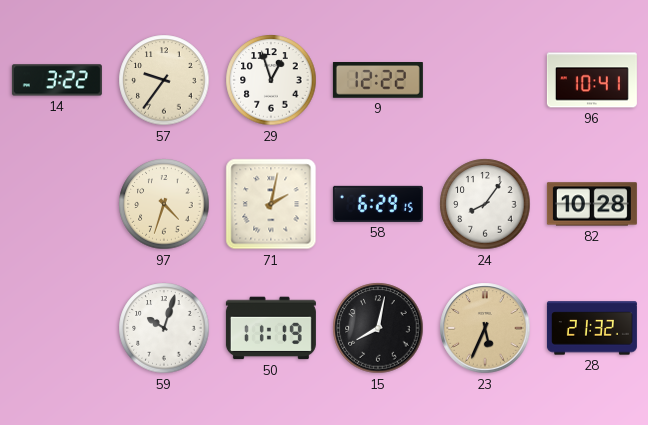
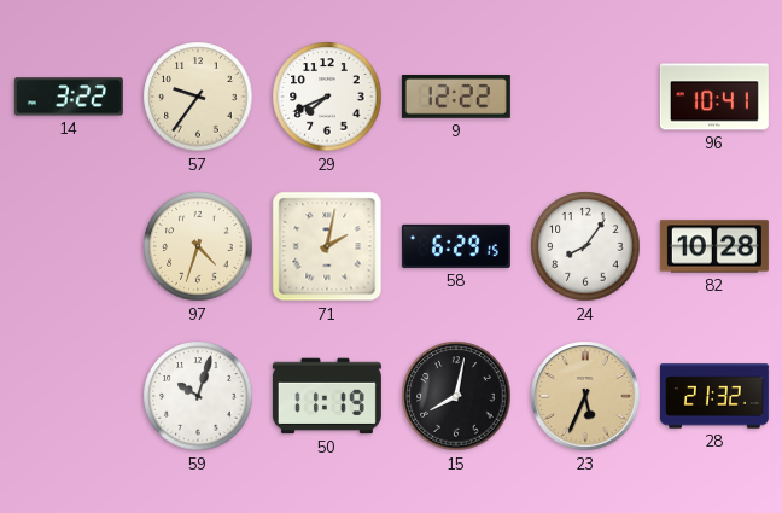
29: 12:57 -> 7:41
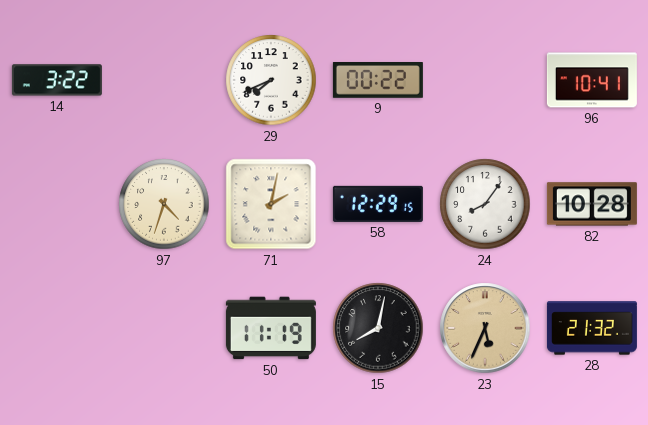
57: 9:36 -> none
9: 12:22 -> 00:22
58: 6:29 -> 12:29
59: 10:03 -> none
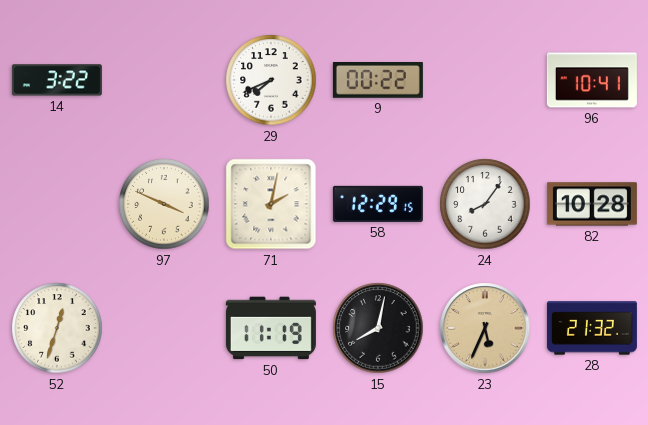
97: 4:33 -> 3:49
52: none -> 12:33
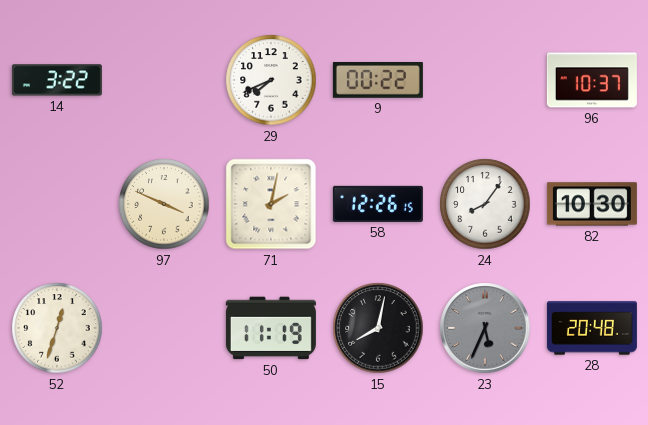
96: 10:41 -> 10:37
58: 12:29 -> 12:26
82: 10:28 -> 10:30
23 dial: champagne -> grey
28: 21:32 -> 20:48
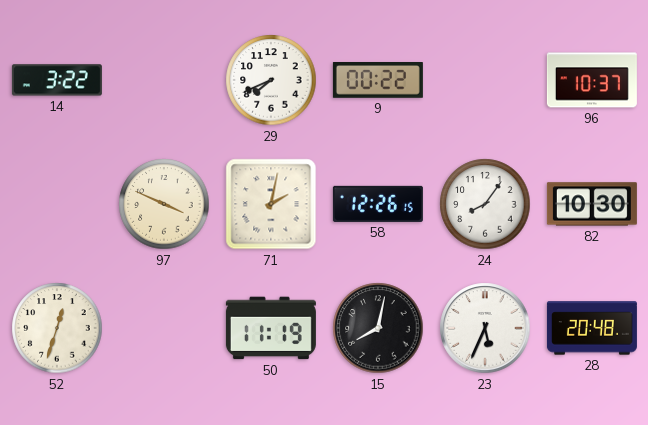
23 dial: grey -> white
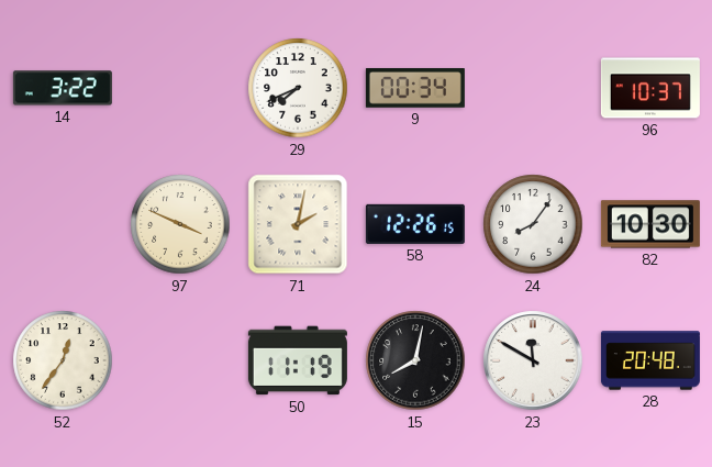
9: 00:22 -> 00:34
52: 12:33 -> 12:36
23: 5:34 -> 11:50
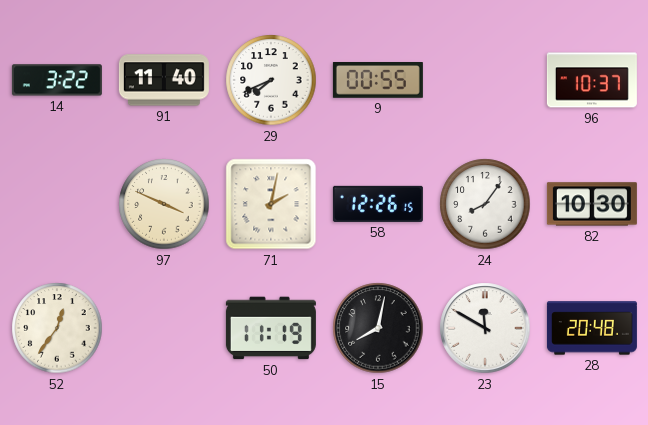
91: none -> 11:40
9: 00:34 -> 00:55
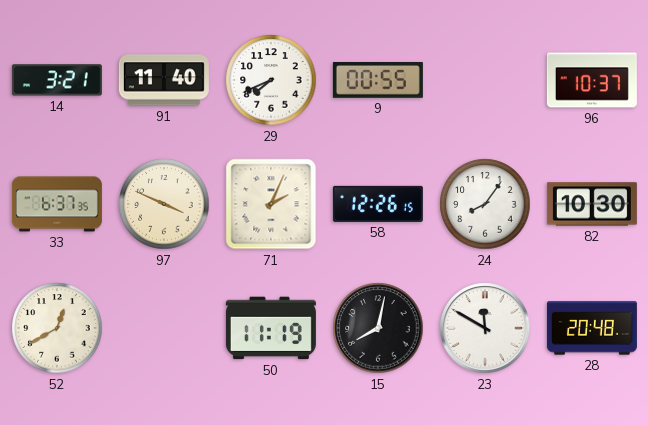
14: 3:22 -> 3:21
33: none -> 6:37
71: 2:02 -> 2:04
52: 12:36 -> 12:40
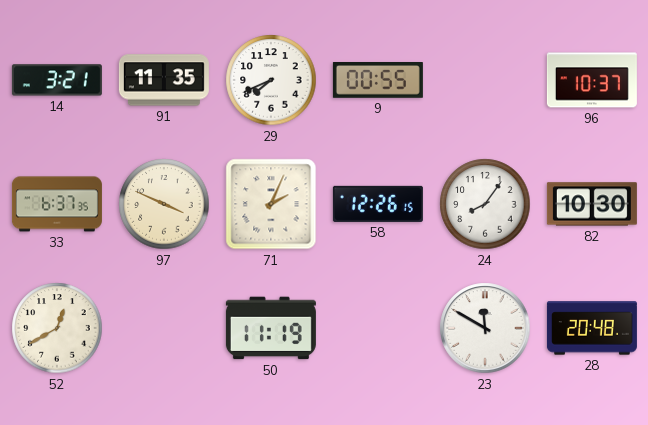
91: 11:40 -> 11:35
15: 8:02 -> none
